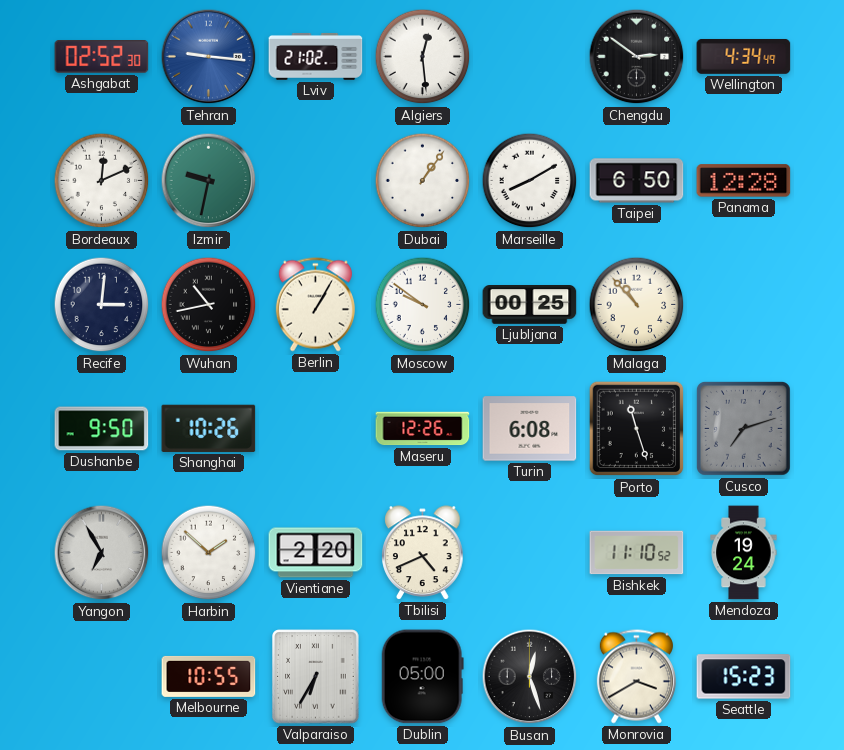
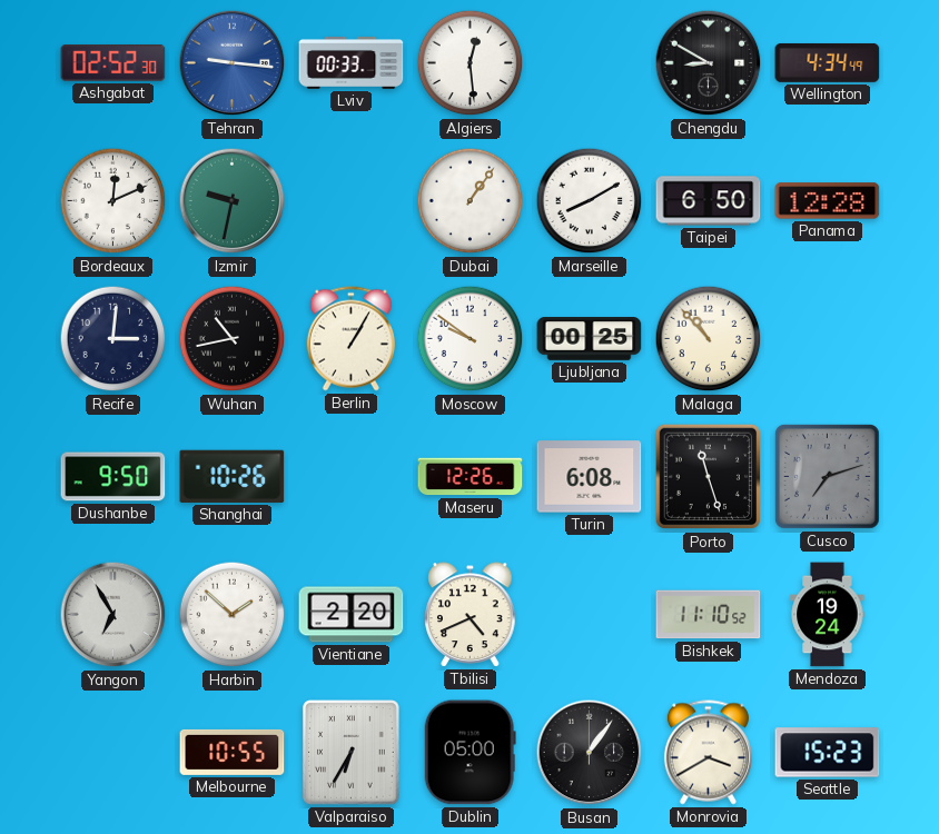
Lviv: 21:02 -> 00:33
Chengdu: 2:51 -> 8:50
Busan: 12:27 -> 1:06
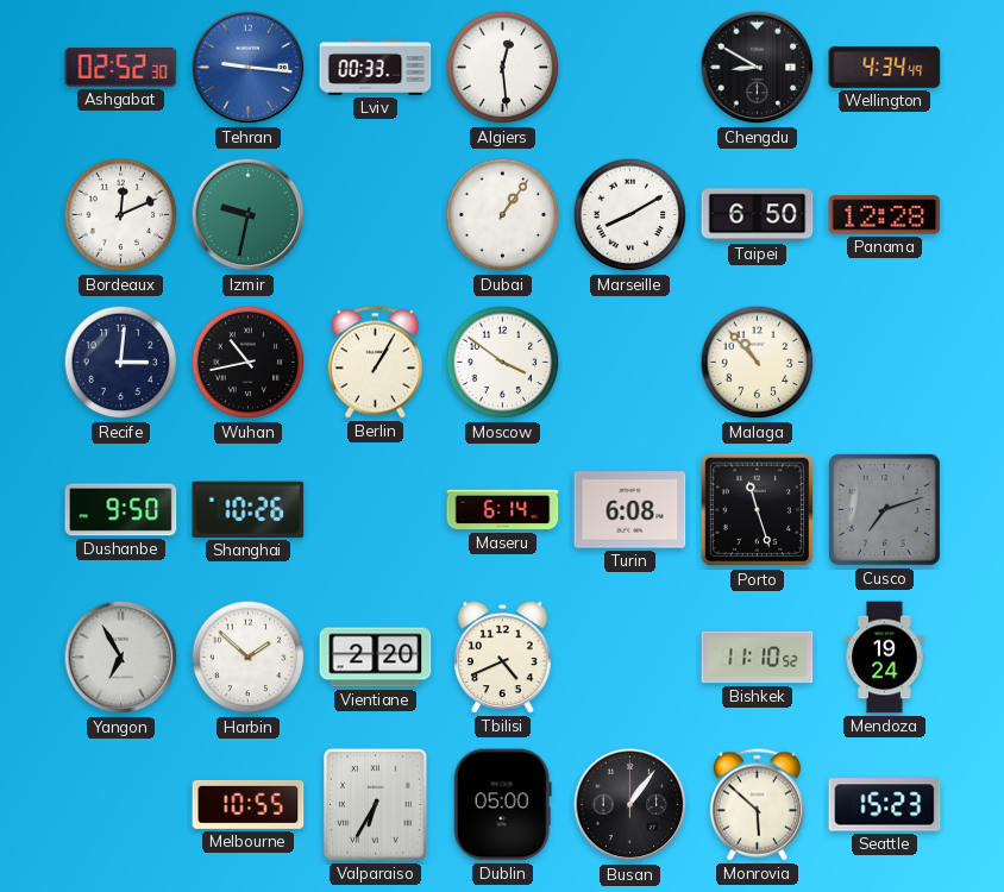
Moscow: 9:51 -> 3:51
Ljubljana: 00:25 -> none
Maseru: 12:26 -> 6:14
Monrovia: 3:40 -> 5:52
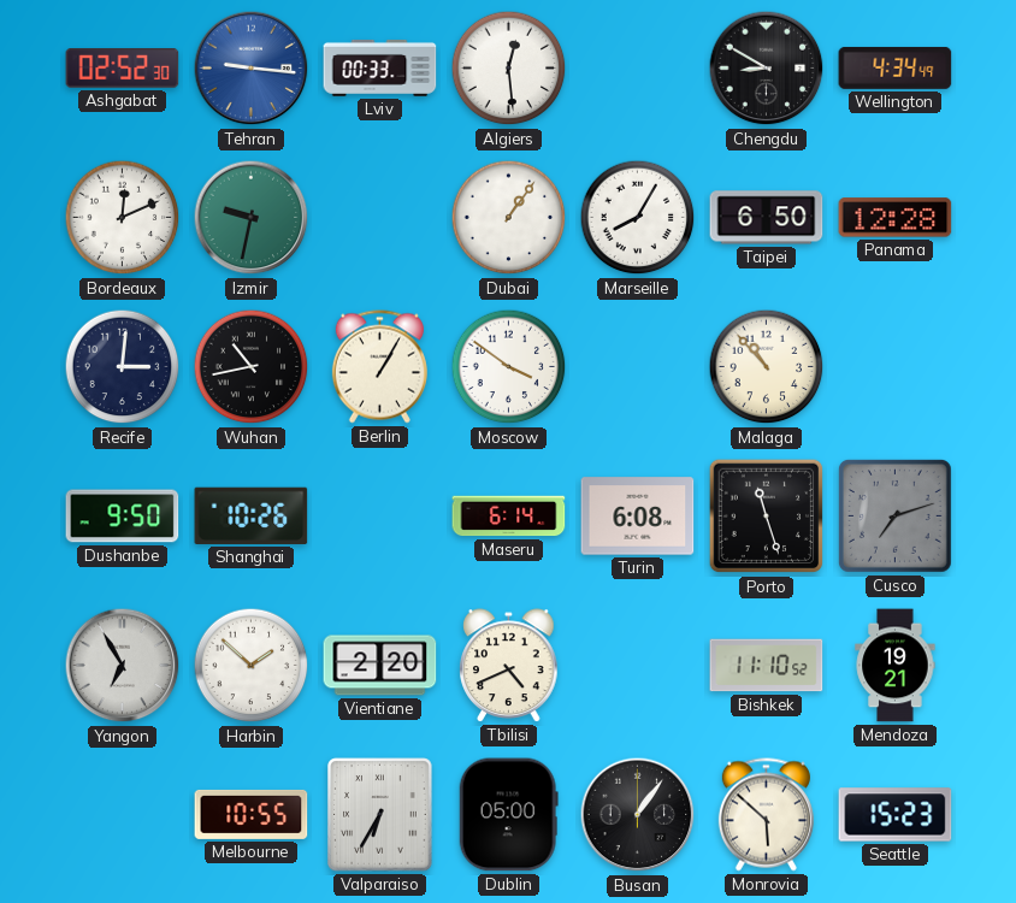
Marseille: 8:10 -> 8:05
Mendoza: 19:24 -> 19:21
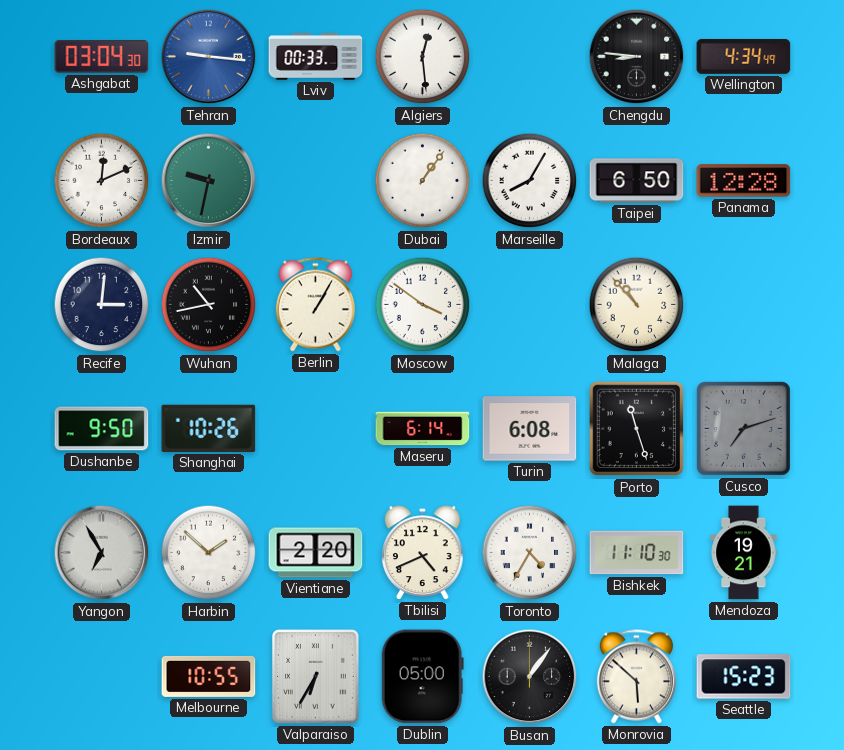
Ashgabat: 02:52 -> 03:04
Chengdu: 8:50 -> 8:46
Toronto: none -> 4:35
Bishkek: 11:10:52 -> 11:10:30
